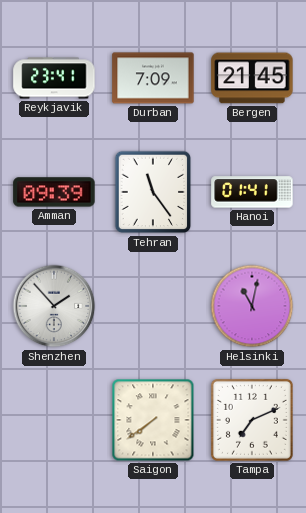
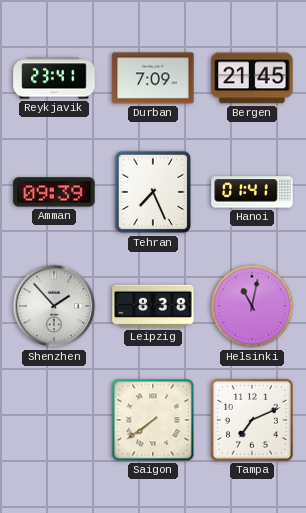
Tehran: 11:24 -> 7:26
Leipzig: none -> 8:38
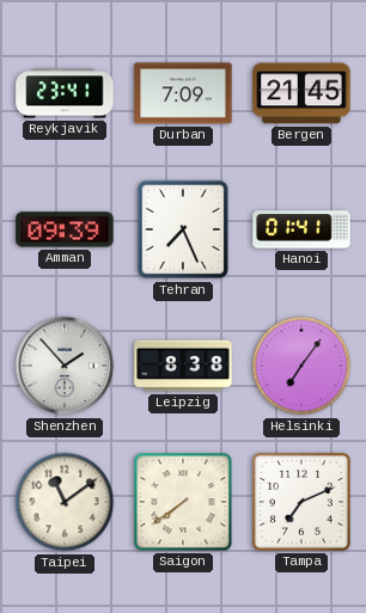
Helsinki: 11:02 -> 7:06
Taipei: none -> 11:09
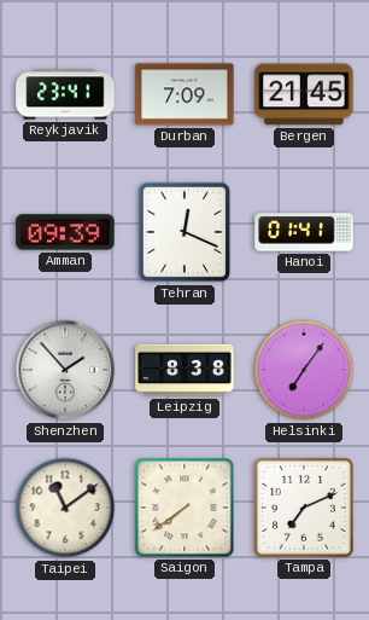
Tehran: 7:26 -> 12:19
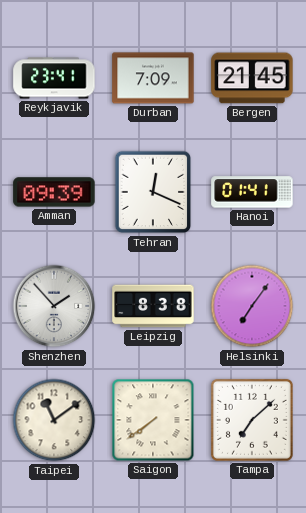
Tampa: 7:11 -> 7:08
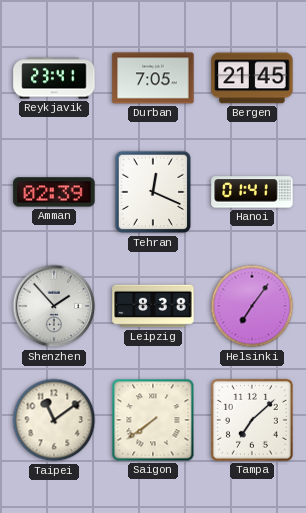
Durban: 7:09 -> 7:05
Amman: 09:39 -> 02:39
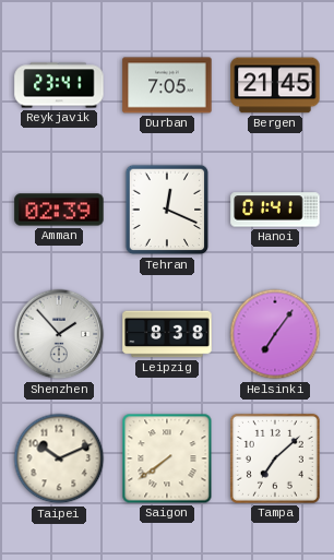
Taipei: 11:09 -> 10:11
